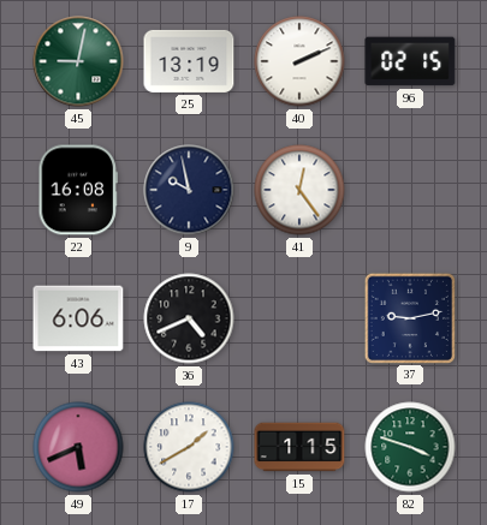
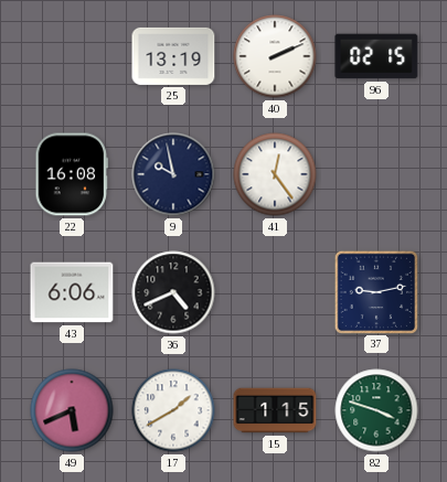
45: 9:02 -> none
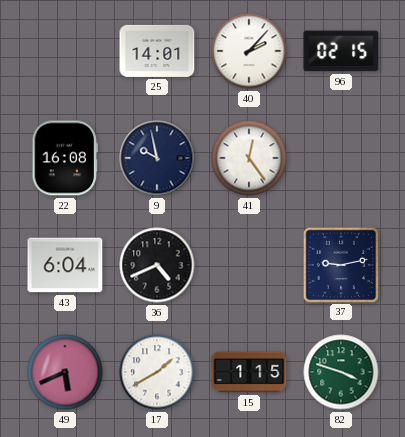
25: 13:19 -> 14:01
40: 2:11 -> 2:07
43: 6:06 -> 6:04
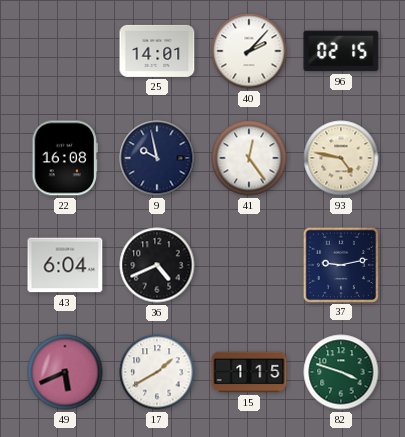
93: none -> 4:47
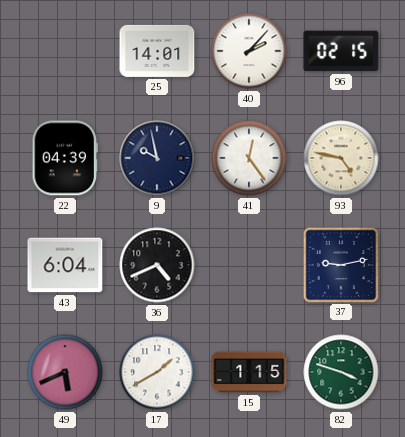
22: 16:08 -> 04:39
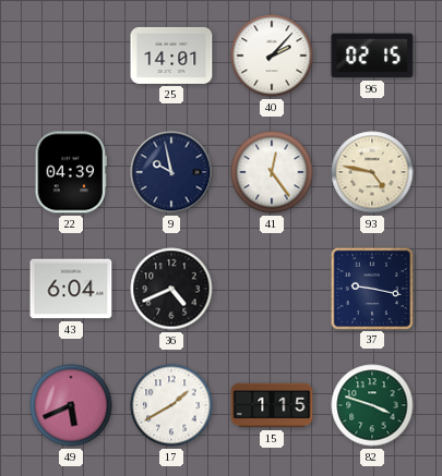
37: 9:13 -> 9:17
